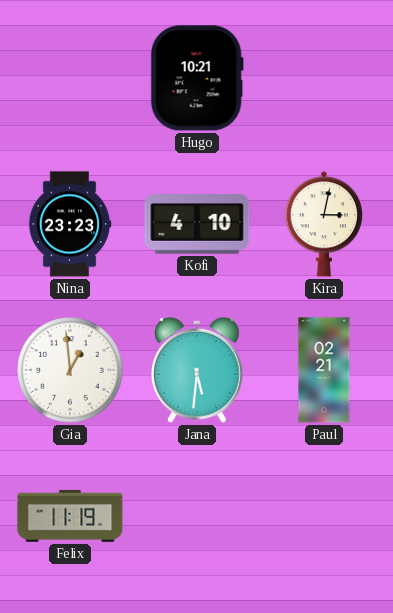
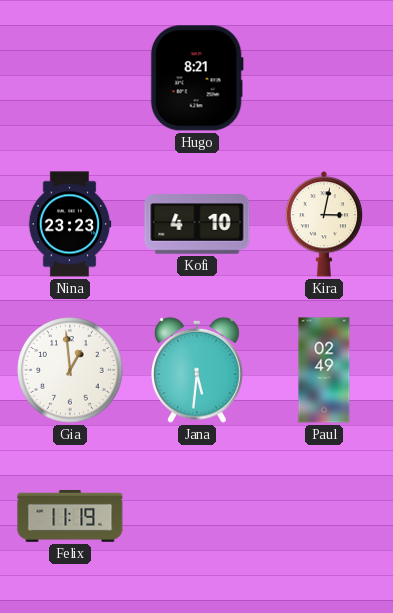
Hugo: 10:21 -> 8:21
Paul: 02:21 -> 02:49
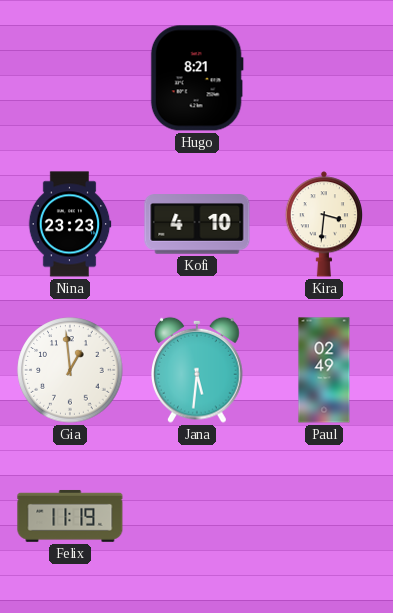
Kira: 3:02 -> 3:31
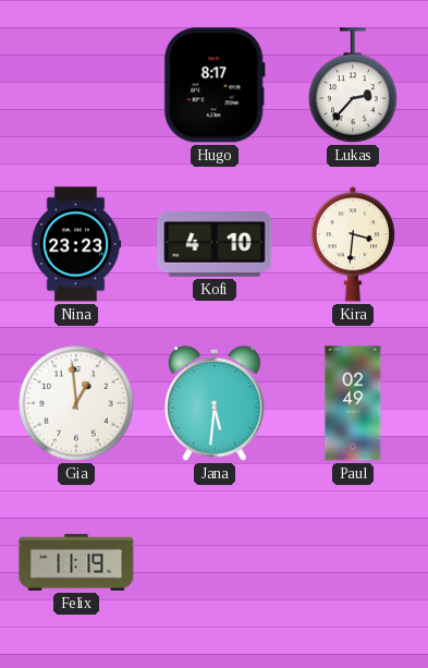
Hugo: 8:21 -> 8:17
Lukas: none -> 2:37
